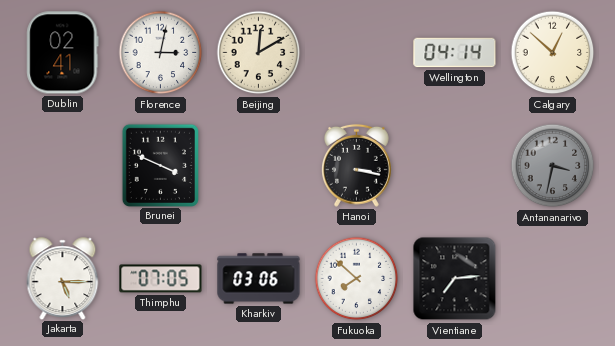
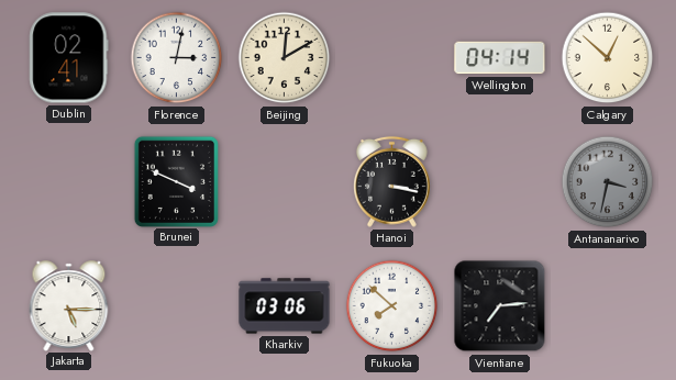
Thimphu: 07:05 -> none
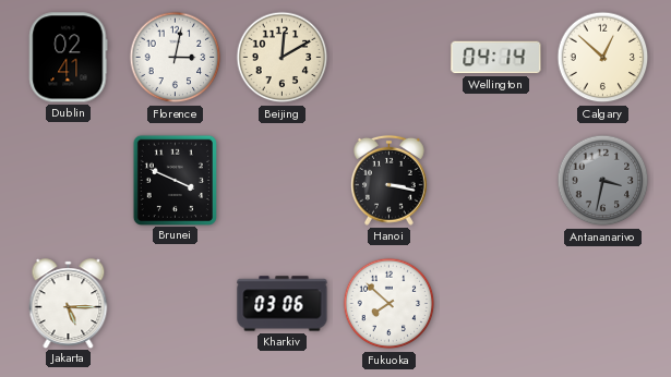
Vientiane: 7:14 -> none
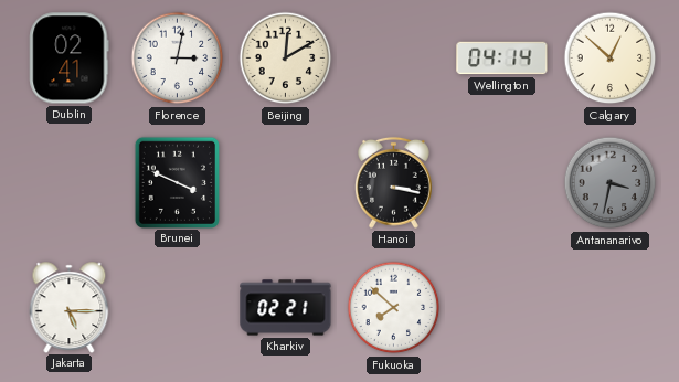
Kharkiv: 03:06 -> 02:21
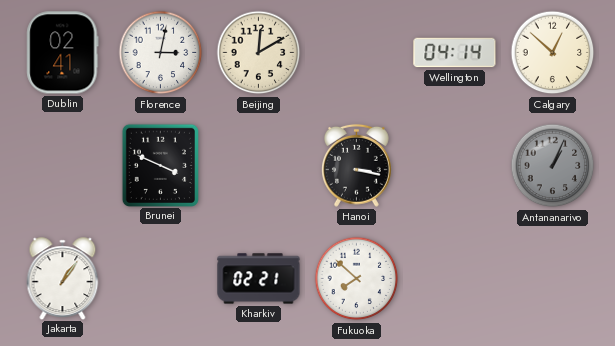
Antananarivo: 3:32 -> 1:04
Jakarta: 5:15 -> 1:06
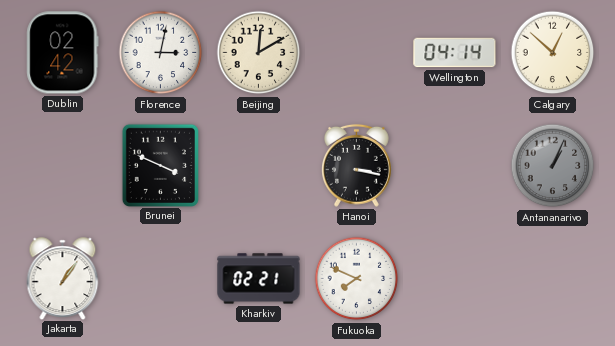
Dublin: 02:41 -> 02:42
Fukuoka: 7:52 -> 7:49
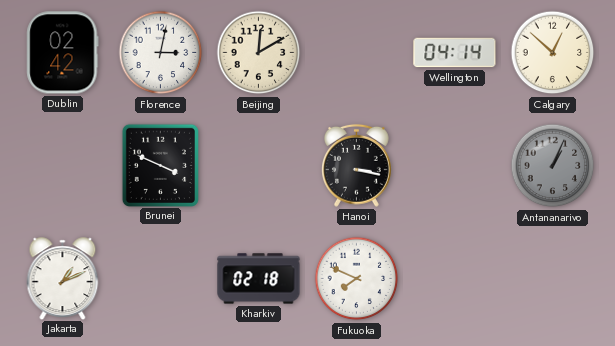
Jakarta: 1:06 -> 1:11
Kharkiv: 02:21 -> 02:18
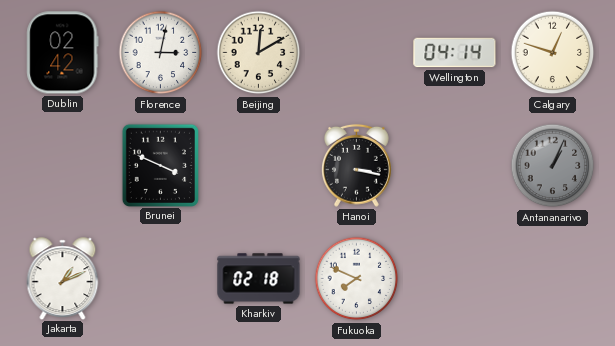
Calgary: 12:52 -> 12:48
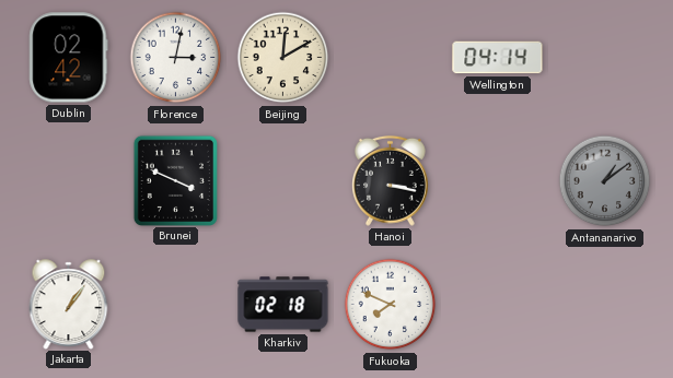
Calgary: 12:48 -> none
Antananarivo: 1:04 -> 1:09
Jakarta: 1:11 -> 1:06
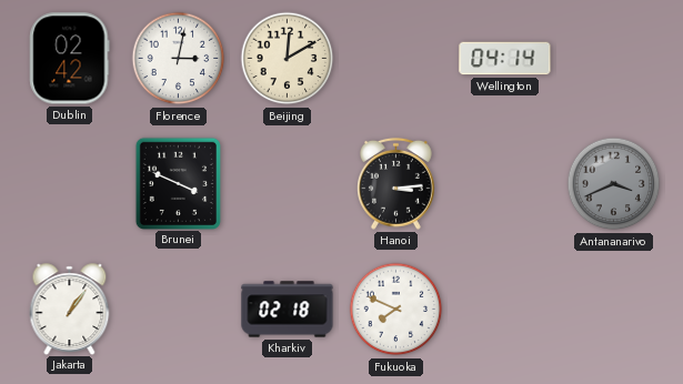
Hanoi: 3:17 -> 3:14
Antananarivo: 1:09 -> 3:41
